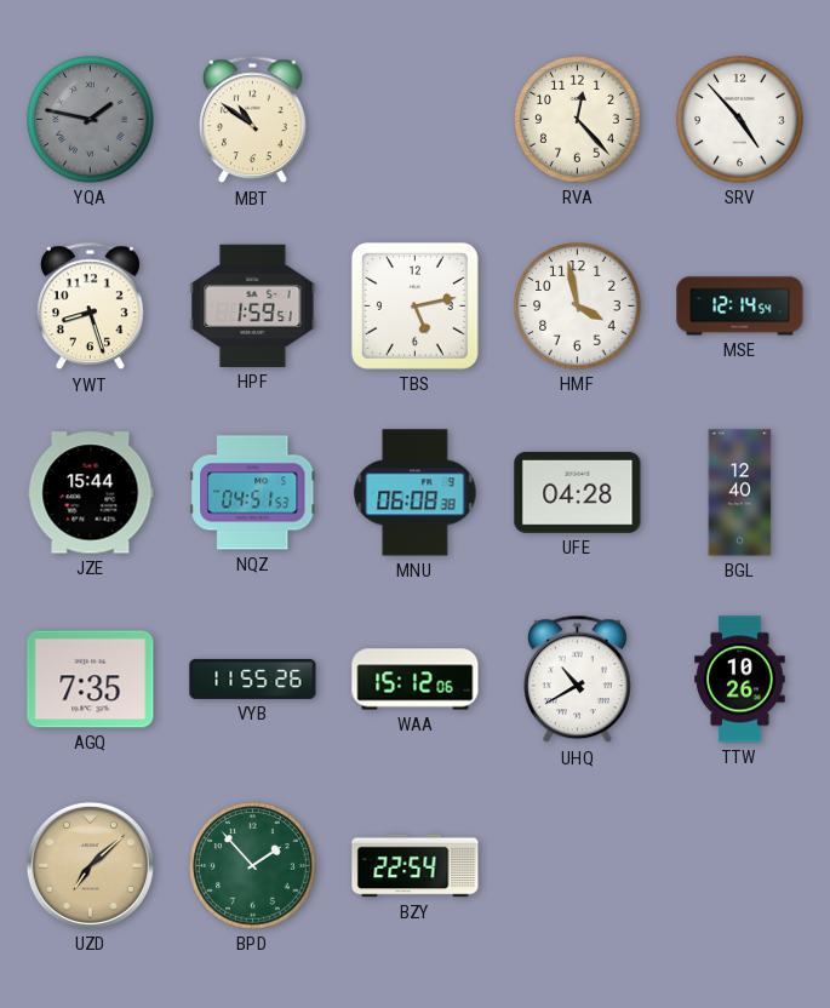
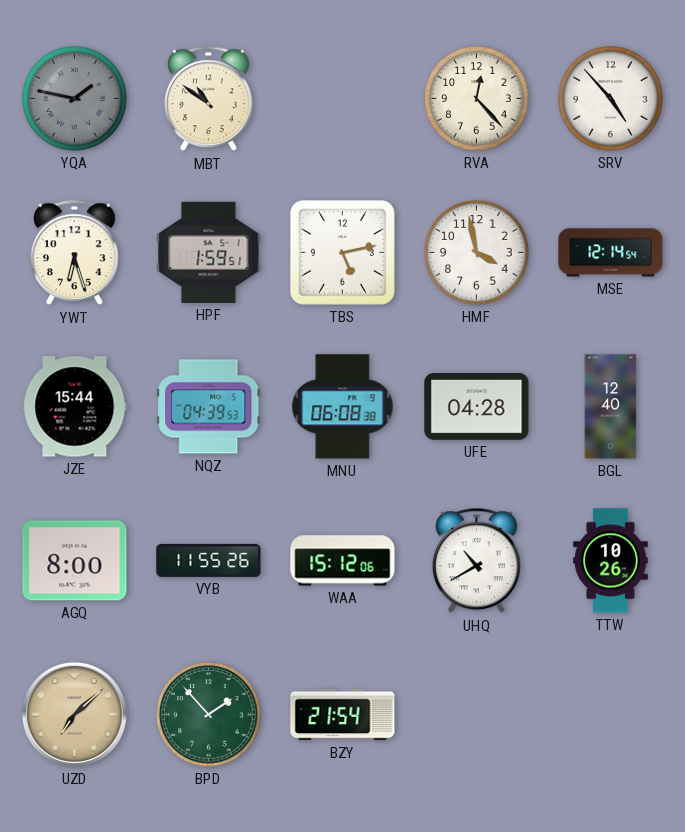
YWT: 8:27 -> 6:27
NQZ: 04:51 -> 04:39
AGQ: 7:35 -> 8:00
BZY: 22:54 -> 21:54
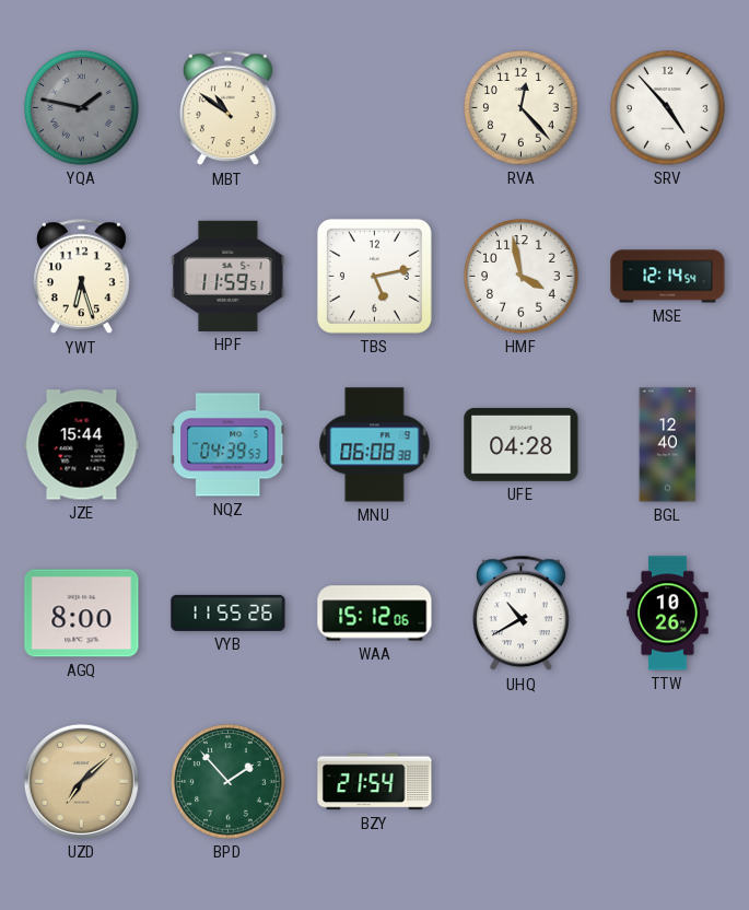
HPF: 1:59 -> 11:59
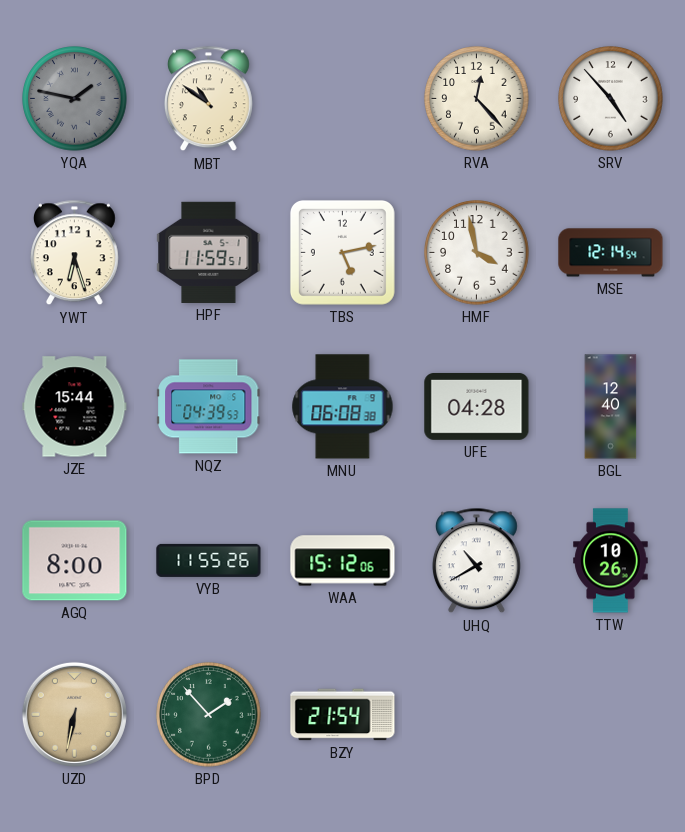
UZD: 7:08 -> 6:32
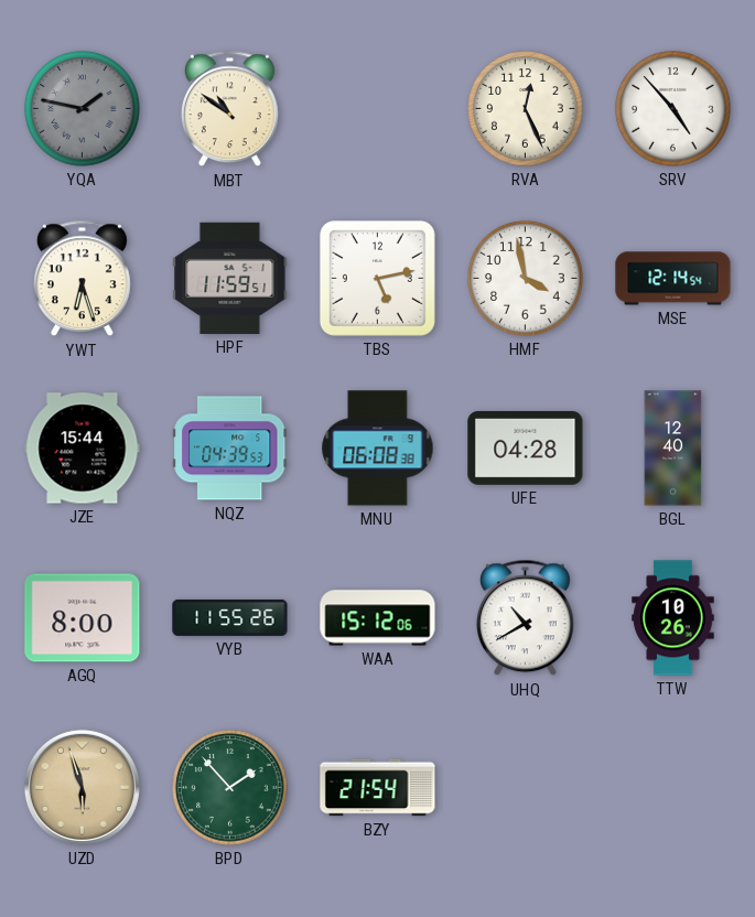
RVA: 12:23 -> 12:26
UZD: 6:32 -> 5:57
